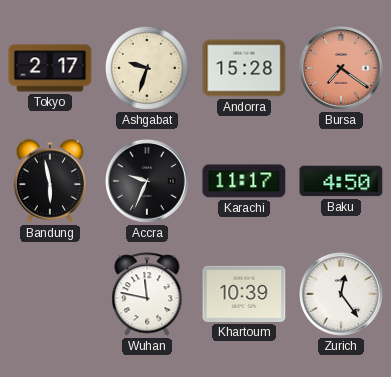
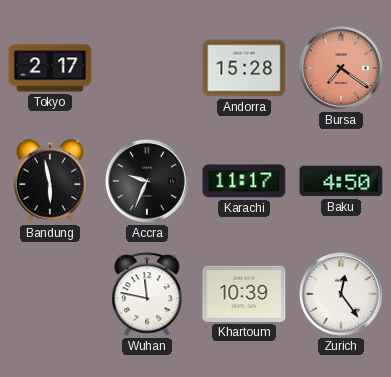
Ashgabat: 9:33 -> none
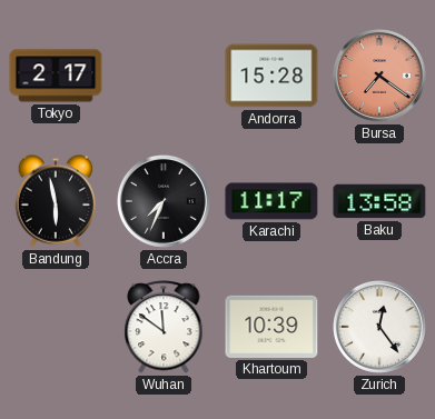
Accra: 9:34 -> 7:34
Baku: 4:50 -> 13:58
Wuhan: 11:47 -> 11:51
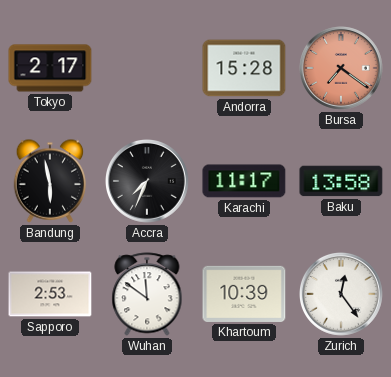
Sapporo: none -> 2:53
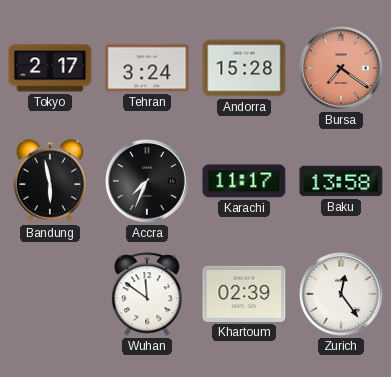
Tehran: none -> 3:24
Sapporo: 2:53 -> none
Khartoum: 10:39 -> 02:39
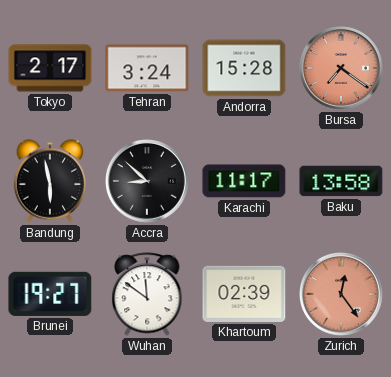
Accra: 7:34 -> 8:52
Brunei: none -> 19:27
Zurich dial: white -> salmon
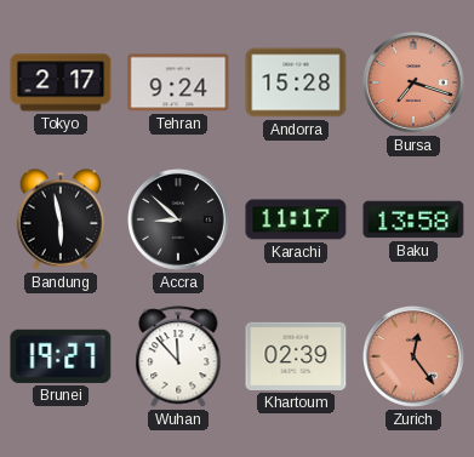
Tehran: 3:24 -> 9:24
Bursa: 7:21 -> 7:18
Wuhan: 11:51 -> 11:53
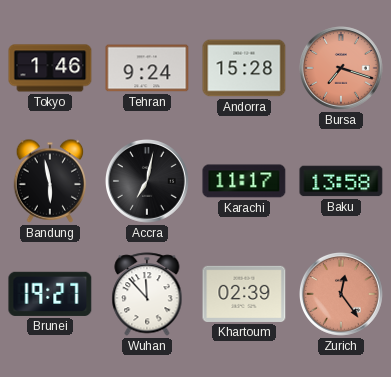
Tokyo: 2:17 -> 1:46
Accra: 8:52 -> 7:02
